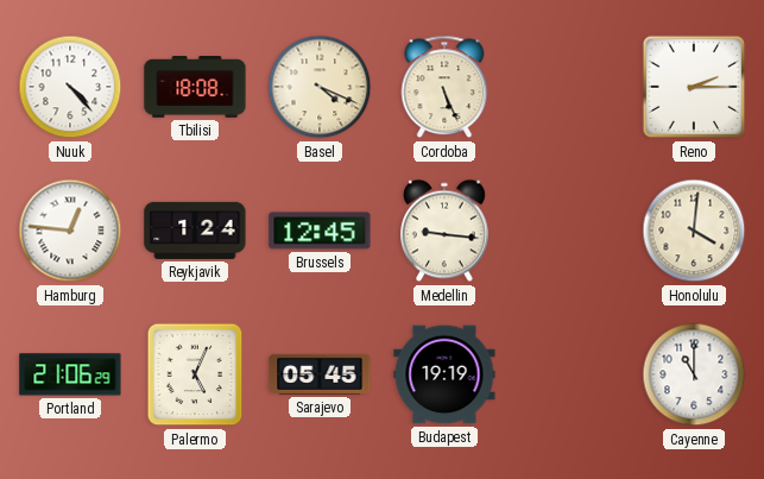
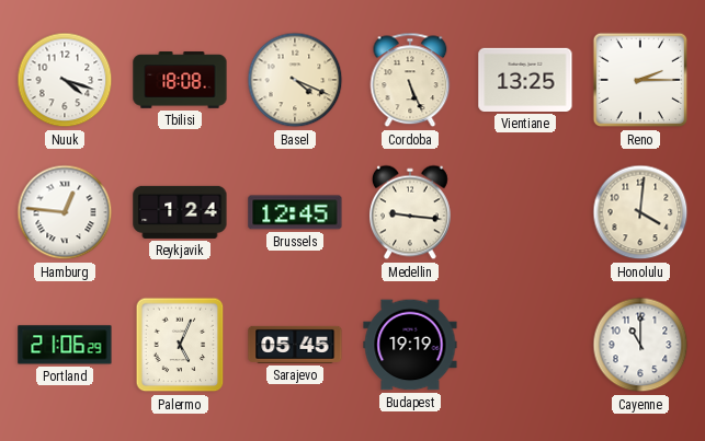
Nuuk: 4:23 -> 4:18
Vientiane: none -> 13:25
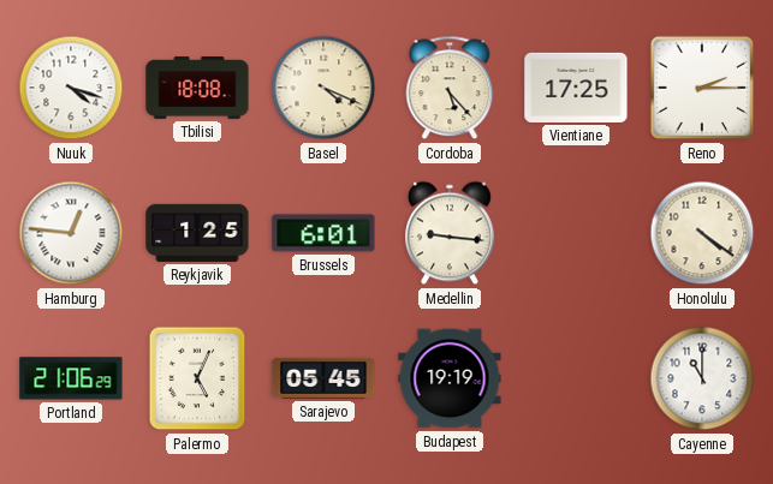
Cordoba: 5:26 -> 5:23
Vientiane: 13:25 -> 17:25
Reykjavik: 1:24 -> 1:25
Brussels: 12:45 -> 6:01
Honolulu: 4:01 -> 4:21
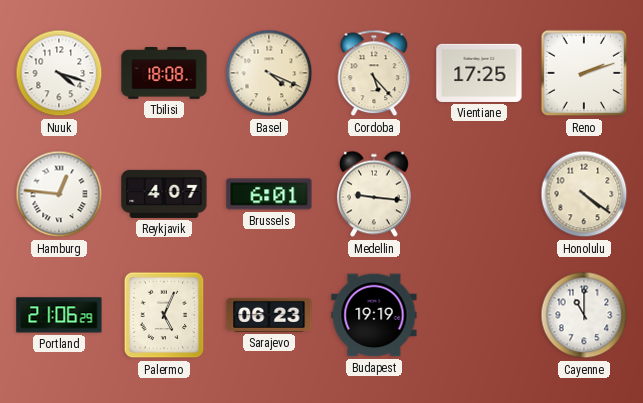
Reno: 2:15 -> 2:12
Reykjavik: 1:25 -> 4:07
Sarajevo: 05:45 -> 06:23
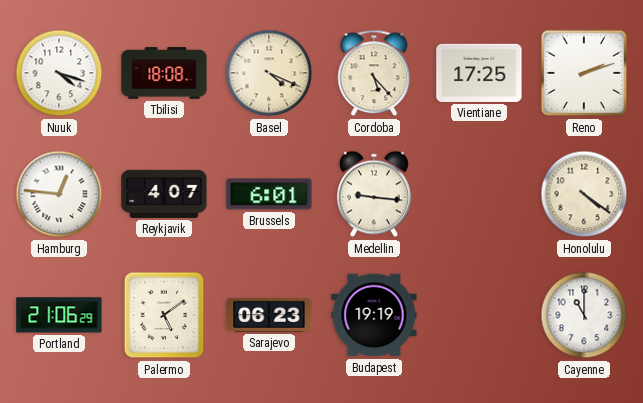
Palermo: 5:04 -> 5:09
